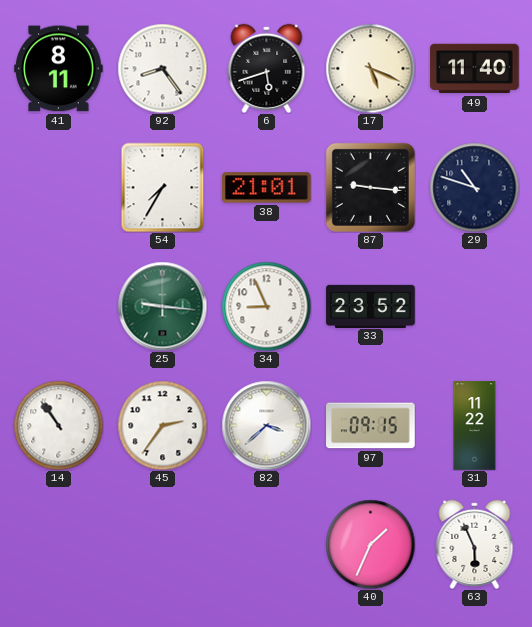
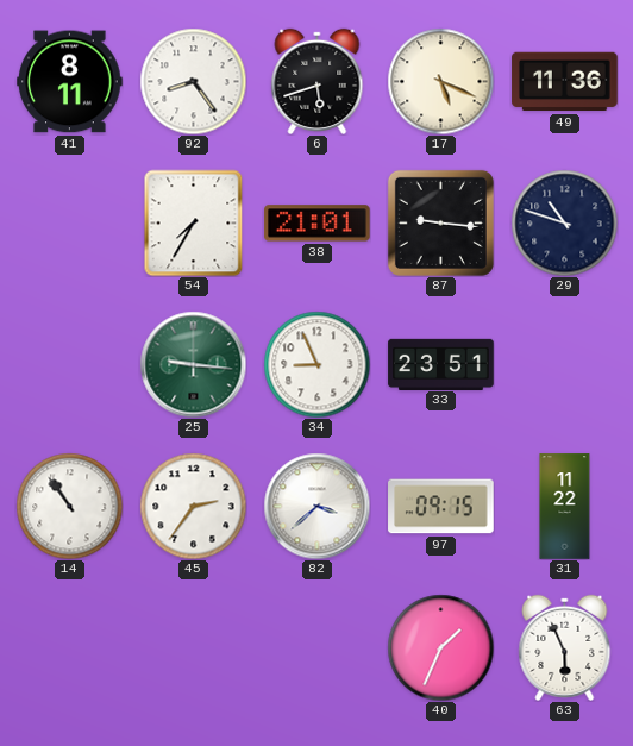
49: 11:40 -> 11:36
33: 23:52 -> 23:51
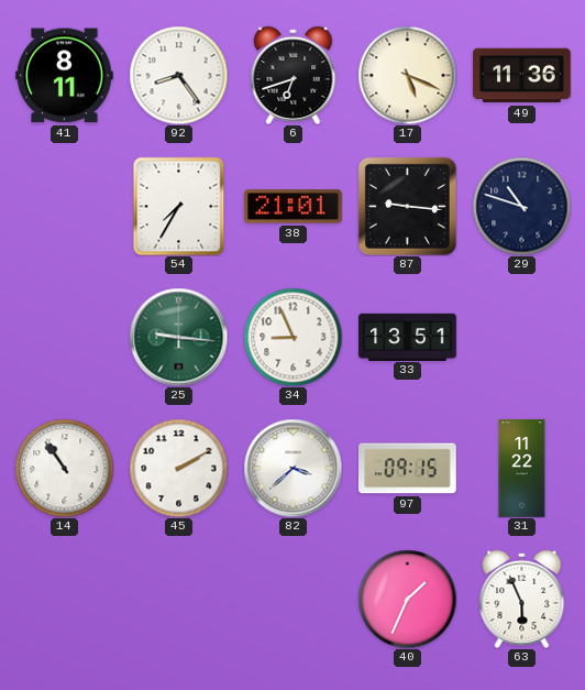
6: 5:42 -> 6:42
33: 23:51 -> 13:51
45: 2:36 -> 2:10
